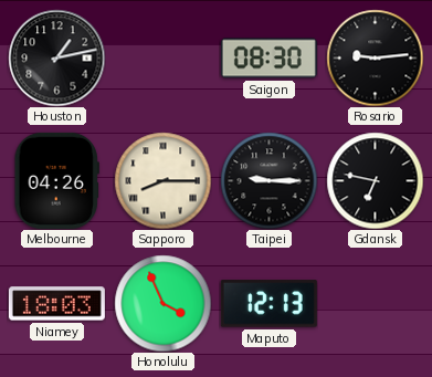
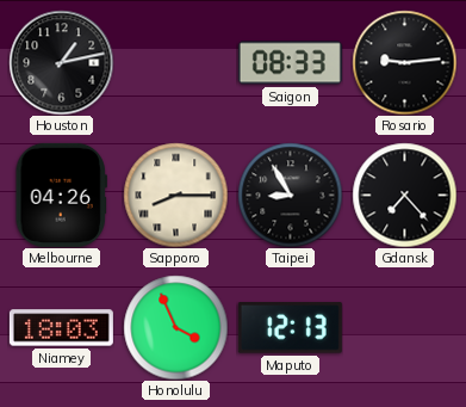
Saigon: 08:30 -> 08:33
Taipei: 9:15 -> 8:55
Gdansk: 6:47 -> 7:23
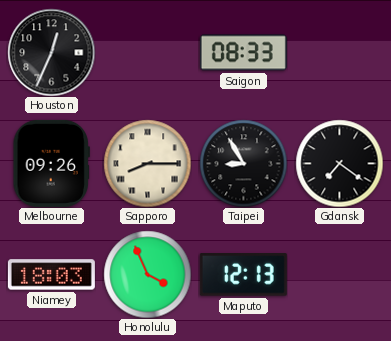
Houston: 1:13 -> 12:34
Rosario: 9:14 -> none
Melbourne: 04:26 -> 09:26
Gdansk: 7:23 -> 7:21
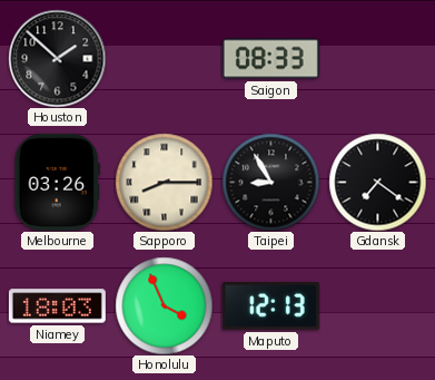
Houston: 12:34 -> 1:52
Melbourne: 09:26 -> 03:26
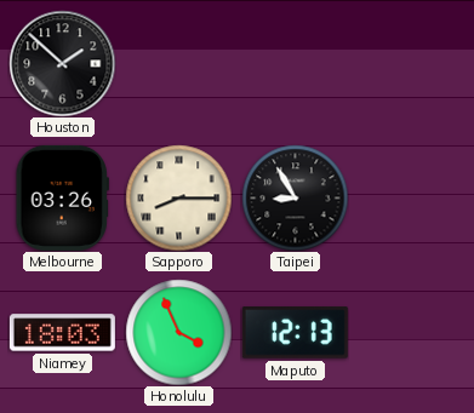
Saigon: 08:33 -> none
Gdansk: 7:21 -> none
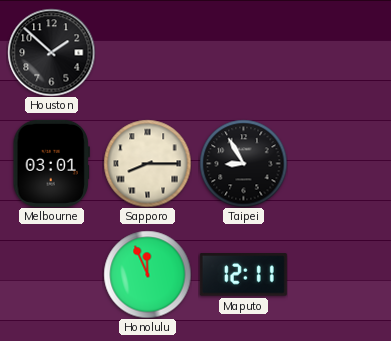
Melbourne: 03:26 -> 03:01
Niamey: 18:03 -> none
Honolulu: 3:56 -> 11:56
Maputo: 12:13 -> 12:11
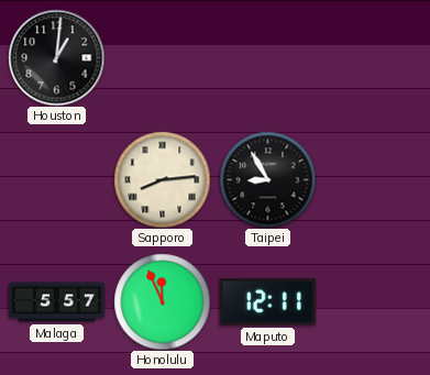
Houston: 1:52 -> 1:01
Melbourne: 03:01 -> none
Sapporo: 8:15 -> 8:14
Malaga: none -> 5:57
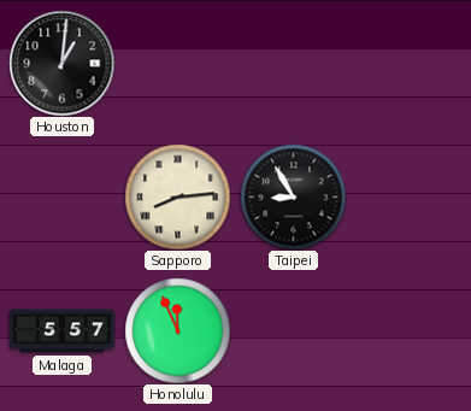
Maputo: 12:11 -> none
